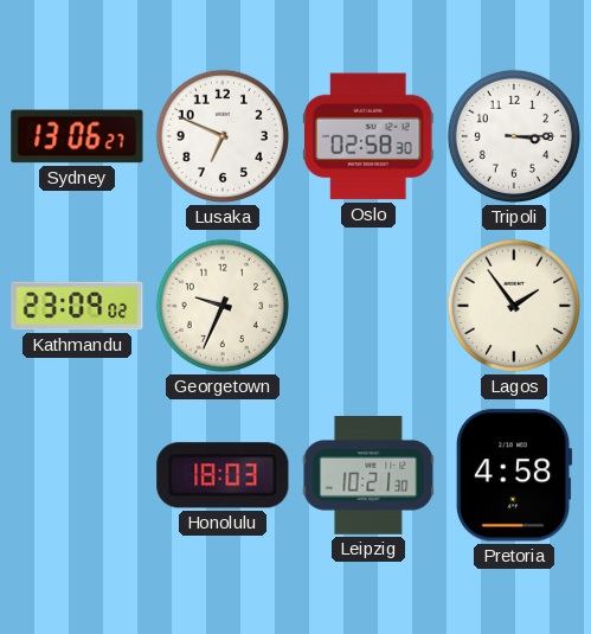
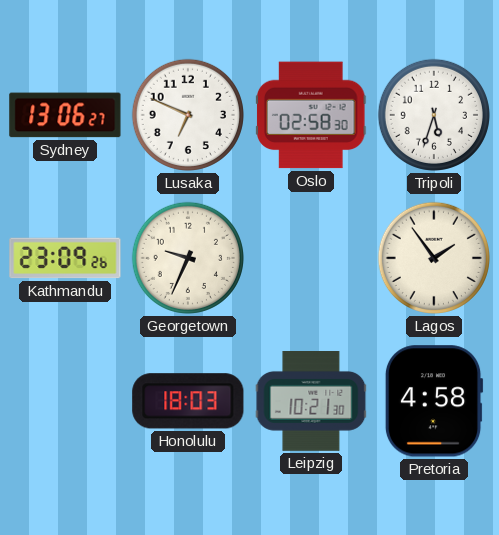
Tripoli: 3:15 -> 5:33
Kathmandu: 23:09:02 -> 23:09:26
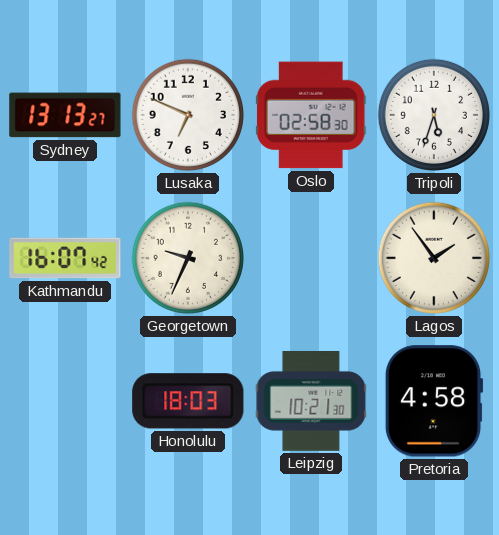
Sydney: 13:06 -> 13:13
Kathmandu: 23:09 -> 16:07
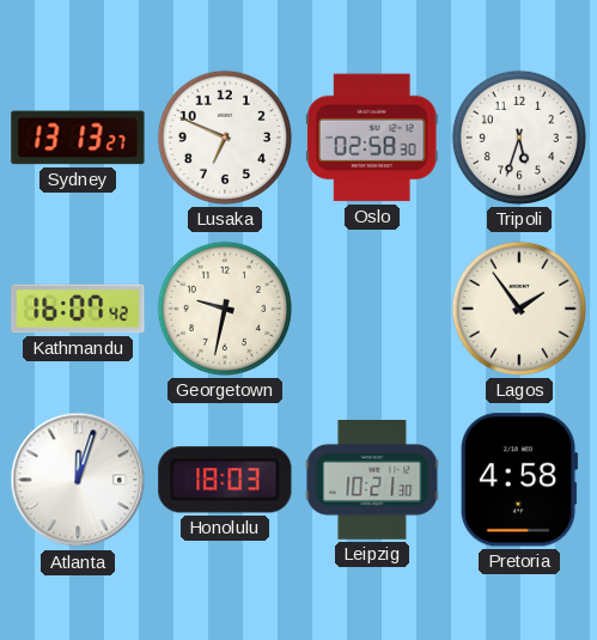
Georgetown: 9:34 -> 9:32
Atlanta: none -> 12:03
